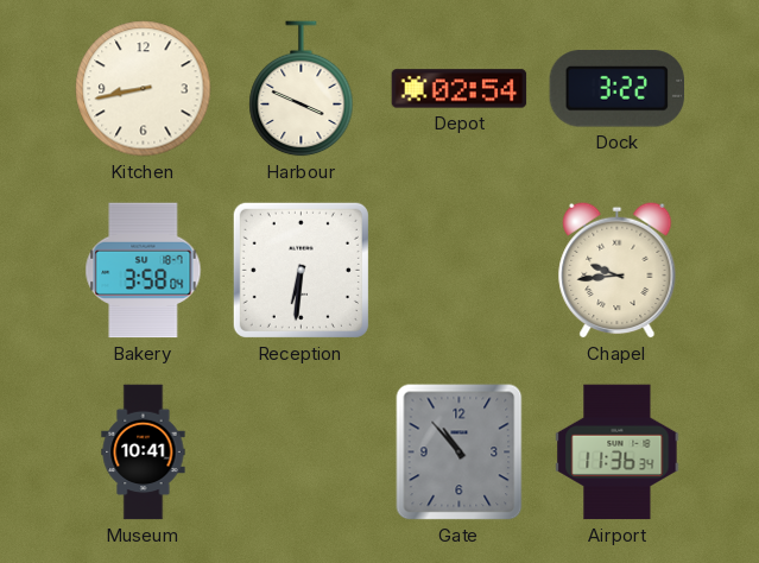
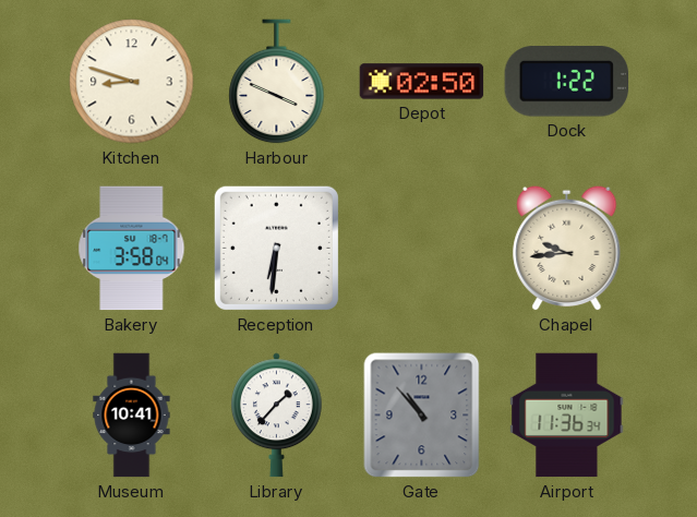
Kitchen: 8:43 -> 8:48
Depot: 02:54 -> 02:50
Dock: 3:22 -> 1:22
Library: none -> 1:37
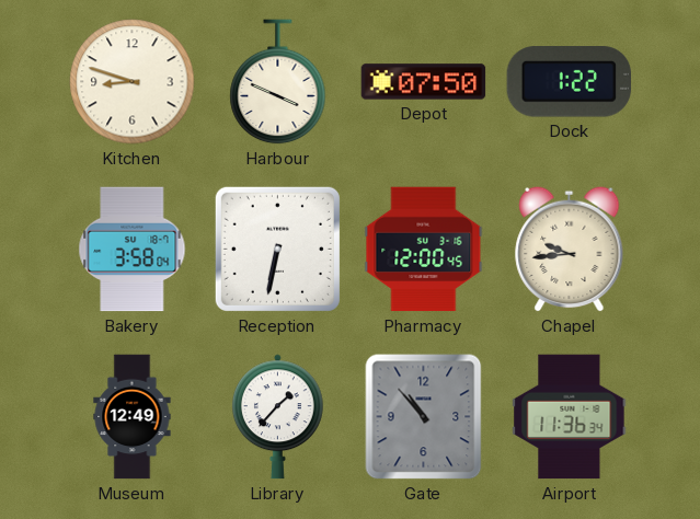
Depot: 02:50 -> 07:50
Reception: 6:31 -> 6:32
Pharmacy: none -> 12:00
Museum: 10:41 -> 12:49
